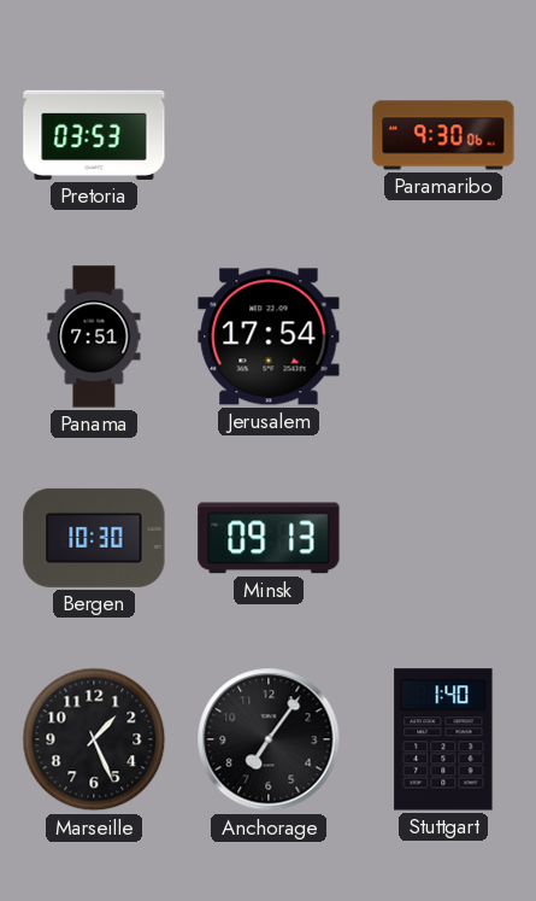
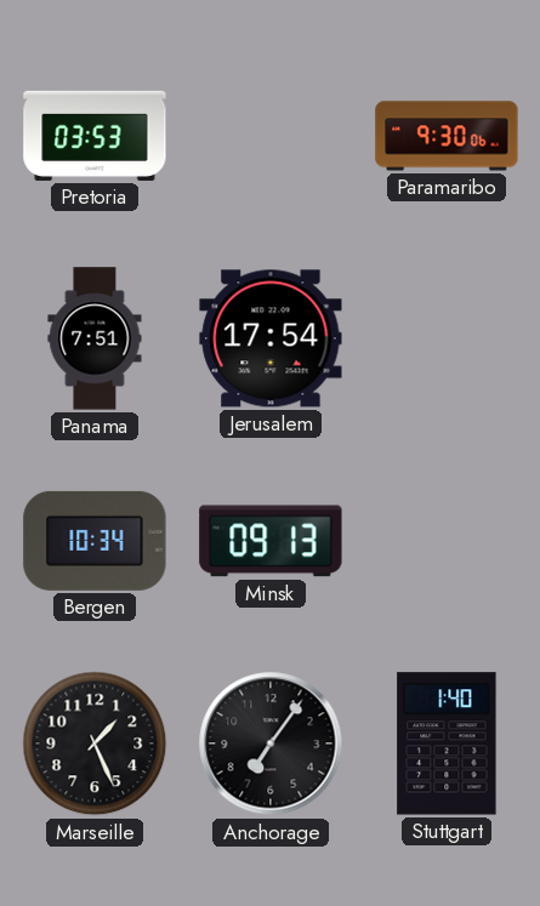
Bergen: 10:30 -> 10:34
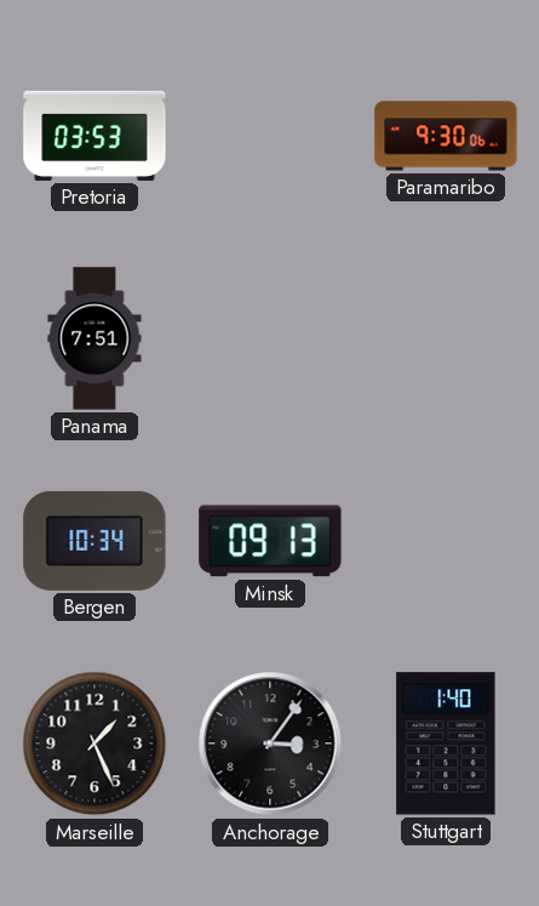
Jerusalem: 17:54 -> none
Anchorage: 7:06 -> 3:06
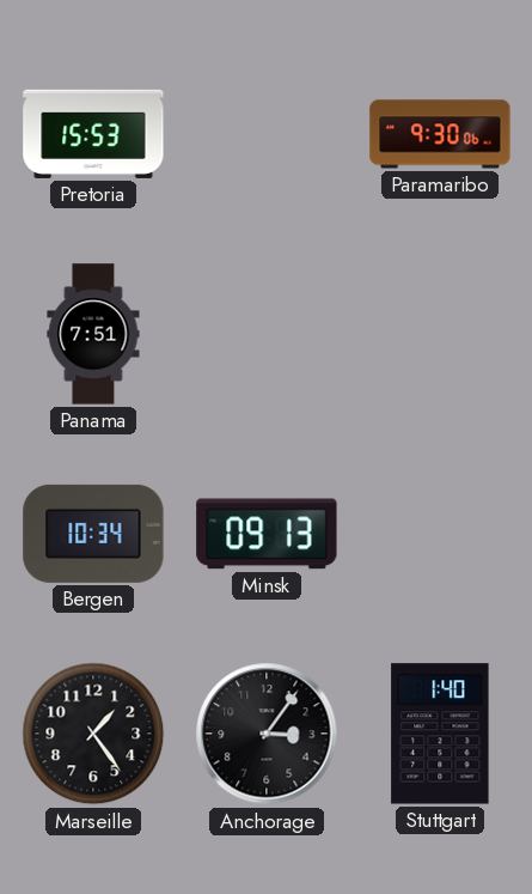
Pretoria: 03:53 -> 15:53
Marseille: 1:26 -> 1:24
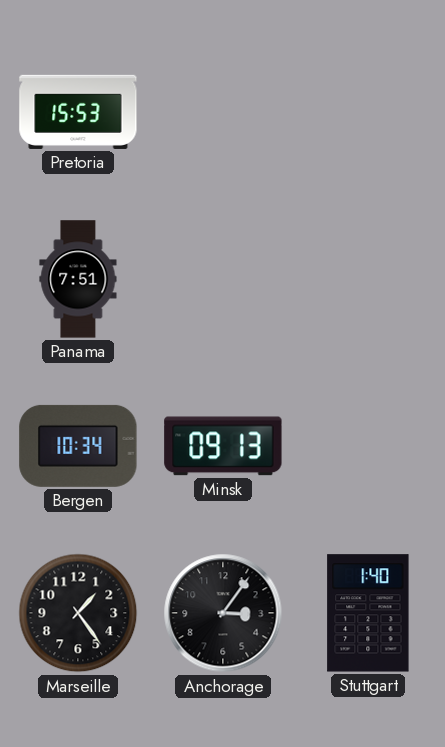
Paramaribo: 9:30 -> none
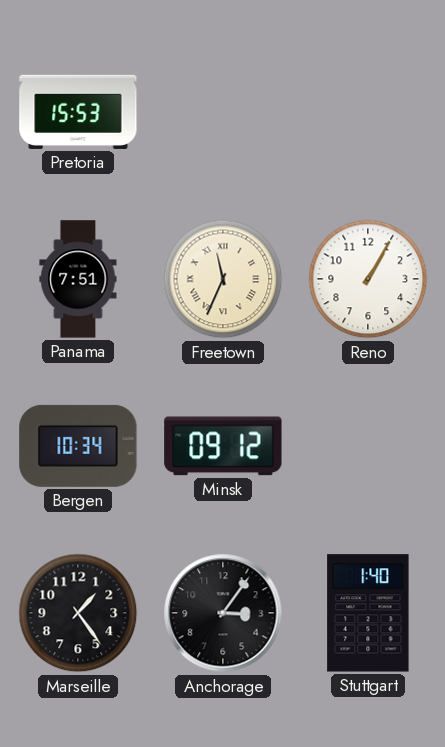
Freetown: none -> 11:34
Reno: none -> 1:05
Minsk: 09:13 -> 09:12
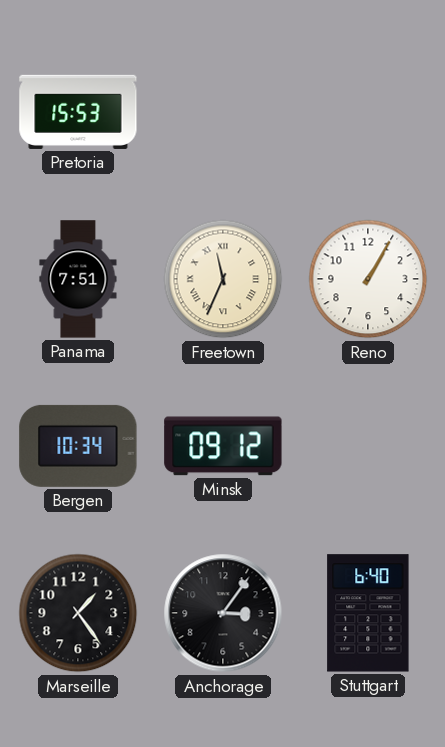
Stuttgart: 1:40 -> 6:40
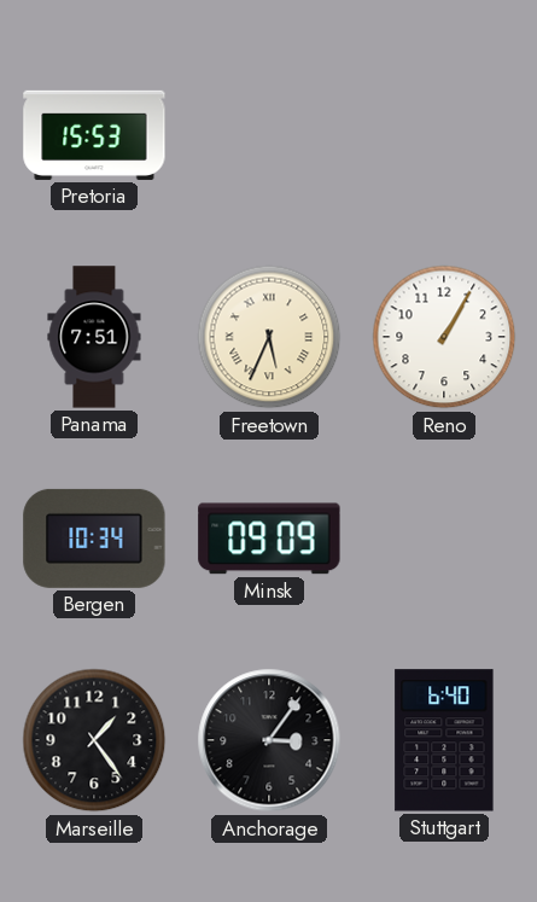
Freetown: 11:34 -> 5:34
Minsk: 09:12 -> 09:09
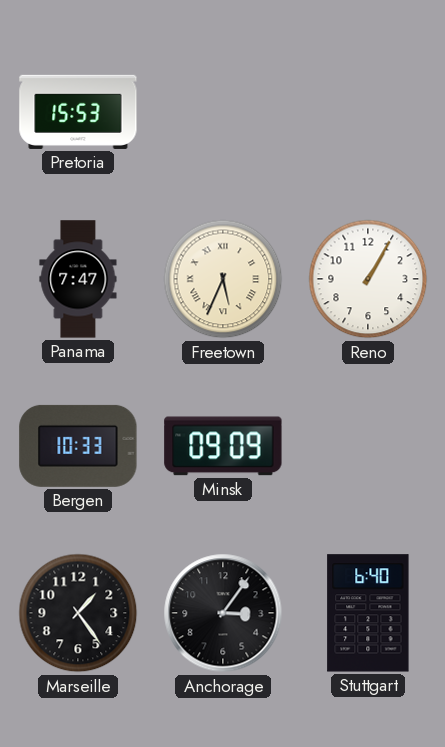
Panama: 7:51 -> 7:47
Bergen: 10:34 -> 10:33
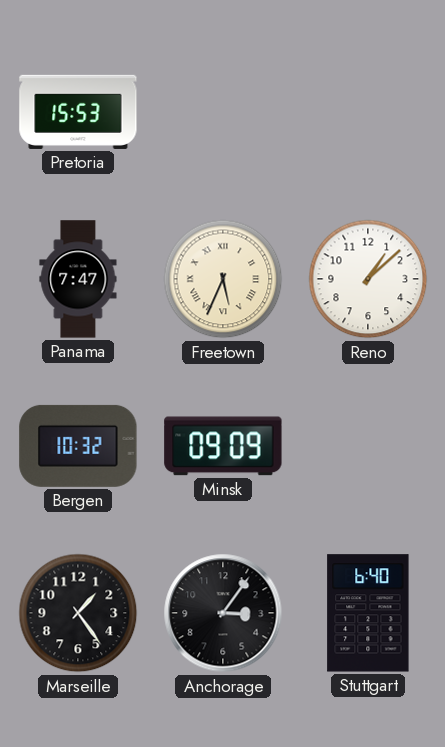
Reno: 1:05 -> 1:08
Bergen: 10:33 -> 10:32
